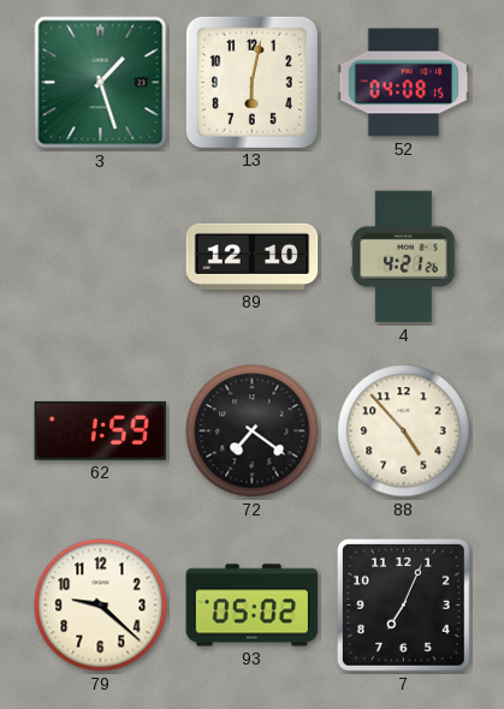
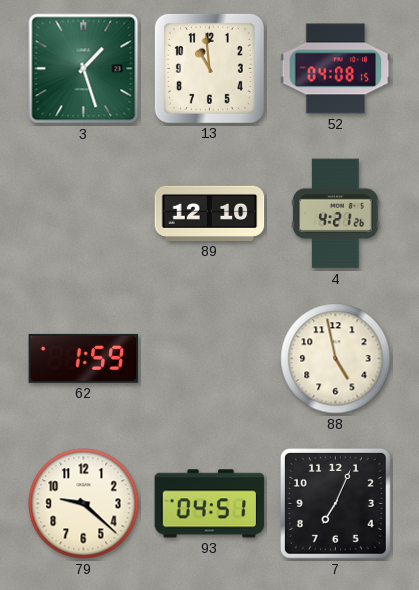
13: 6:02 -> 10:59
72: 7:21 -> none
88: 4:53 -> 4:58
93: 05:02 -> 04:51
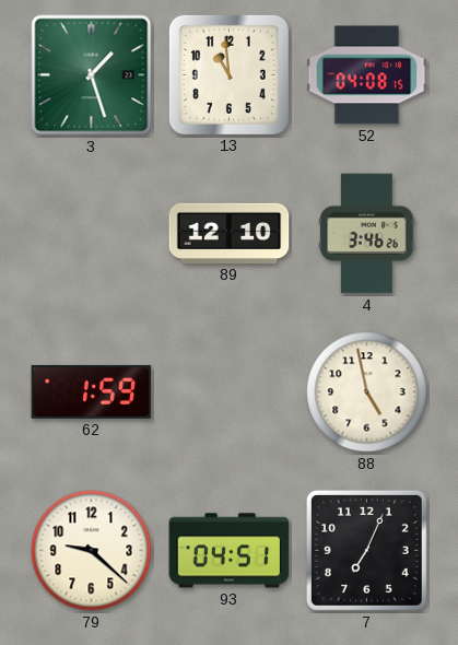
4: 4:21 -> 3:46
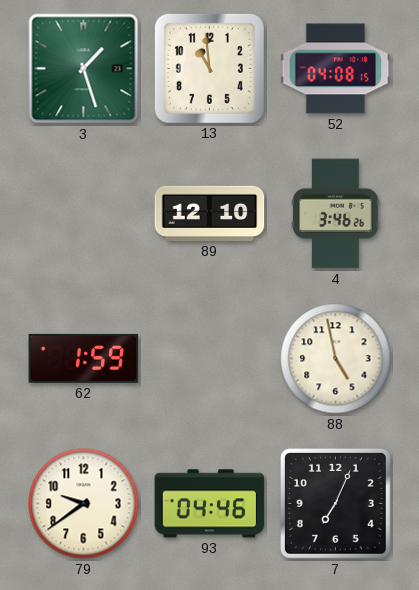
79: 9:22 -> 9:39
93: 04:51 -> 04:46
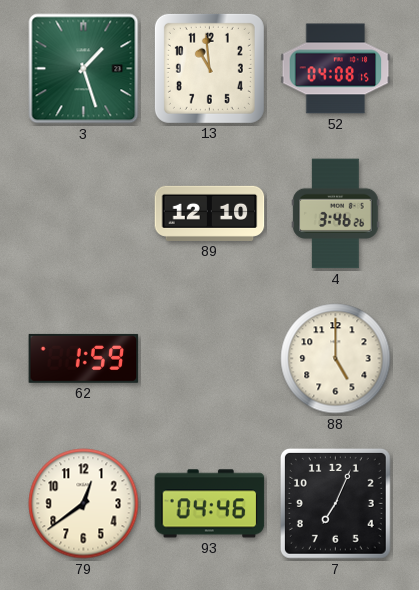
88: 4:58 -> 5:00
79: 9:39 -> 12:39
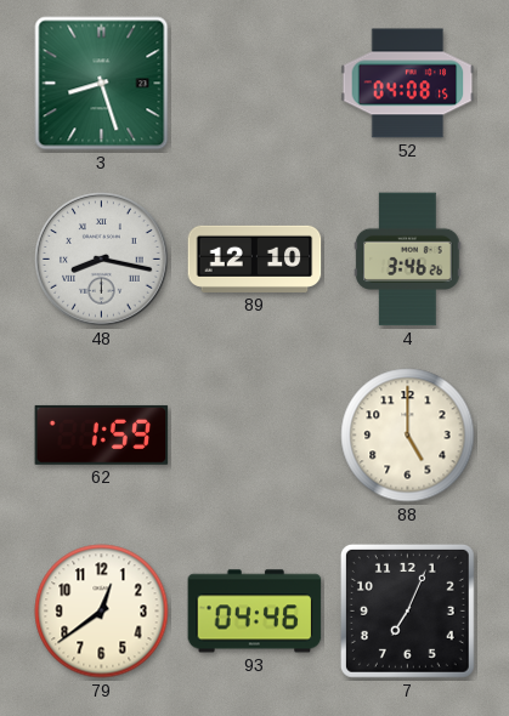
3: 1:27 -> 8:27
13: 10:59 -> none
48: none -> 8:17
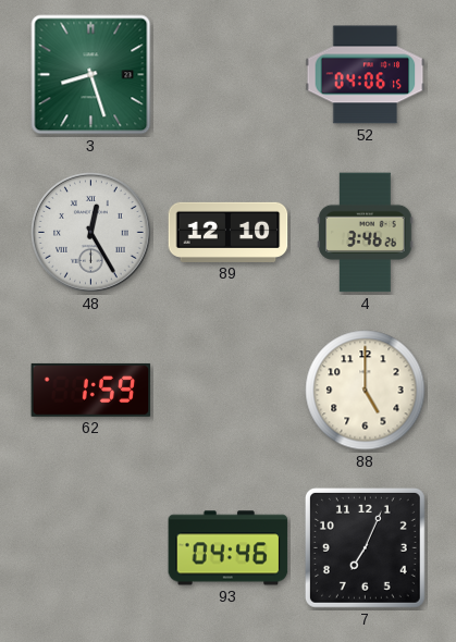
52: 04:08 -> 04:06
48: 8:17 -> 12:25
79: 12:39 -> none
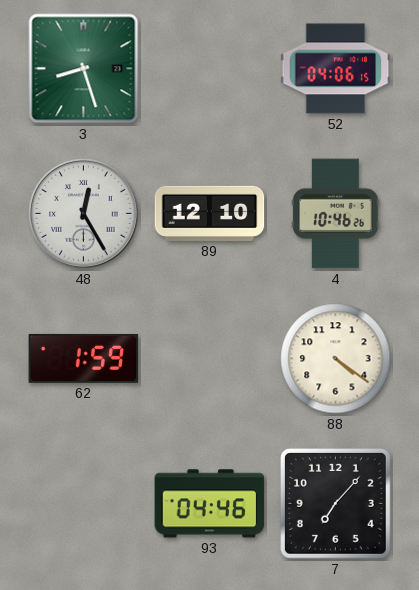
4: 3:46 -> 10:46
88: 5:00 -> 4:21
7: 7:04 -> 7:07
